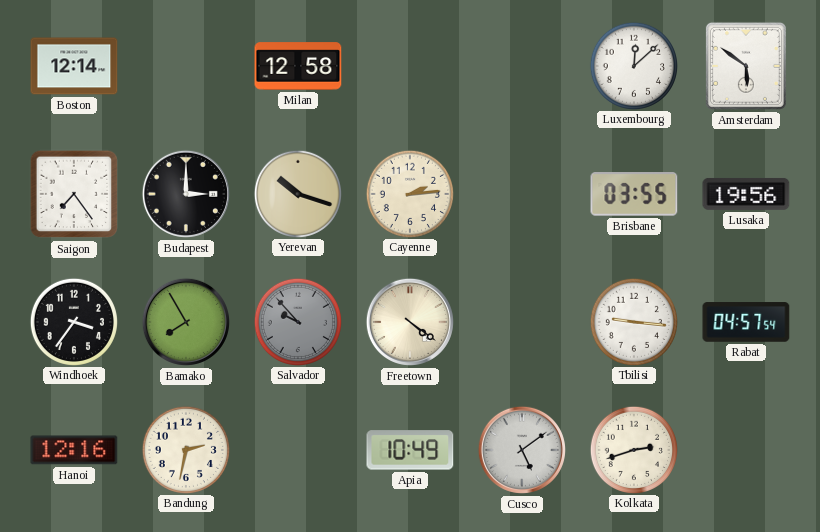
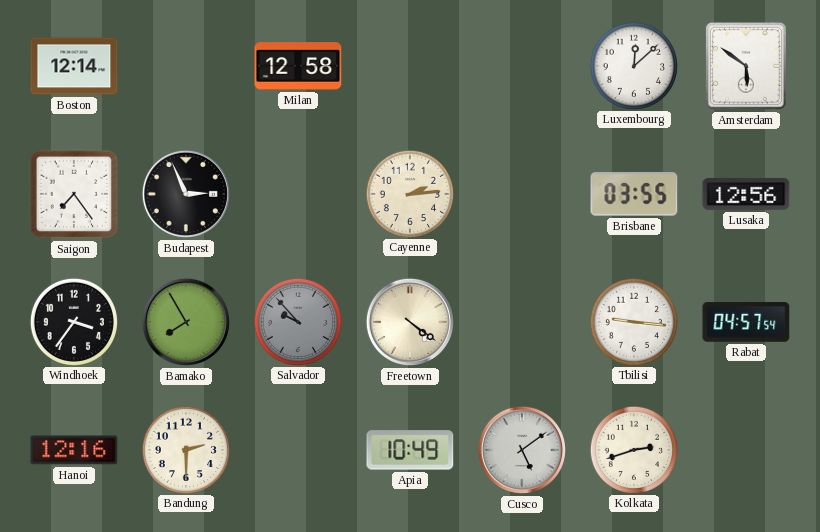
Budapest: 3:00 -> 2:56
Yerevan: 10:18 -> none
Lusaka: 19:56 -> 12:56
Bandung: 2:32 -> 2:30
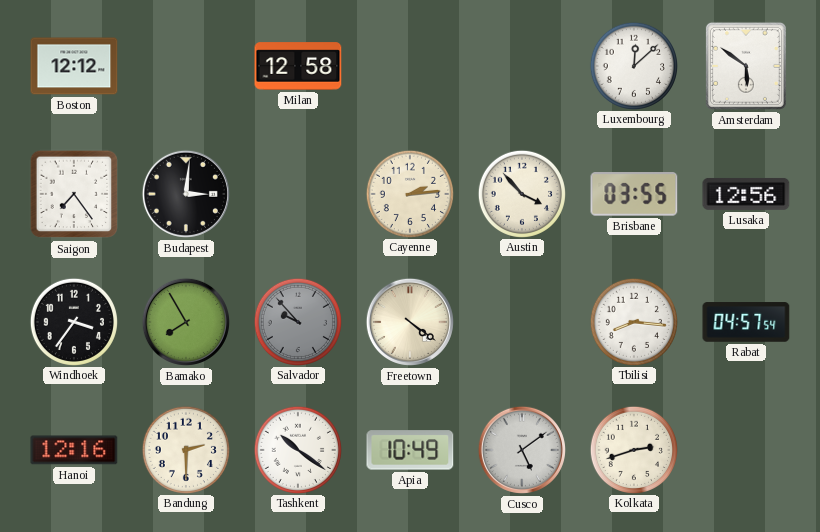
Boston: 12:14 -> 12:12
Budapest: 2:56 -> 3:01
Austin: none -> 3:53
Tbilisi: 9:16 -> 8:16
Tashkent: none -> 10:21
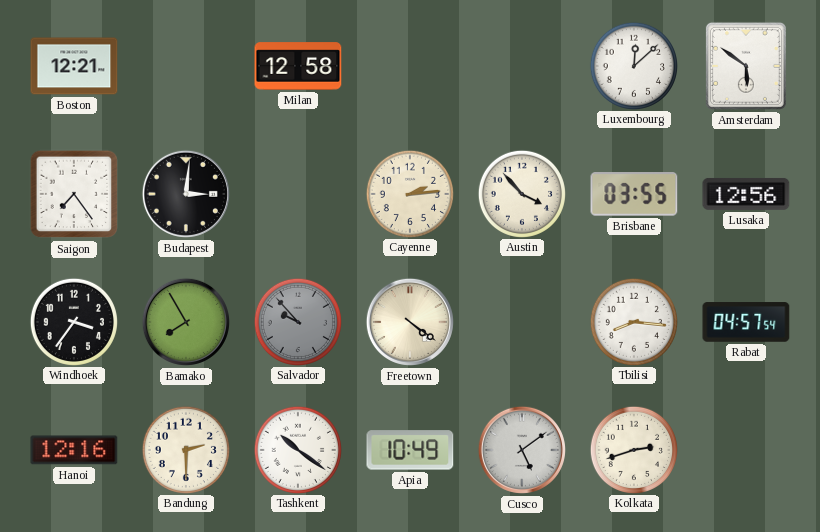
Boston: 12:12 -> 12:21
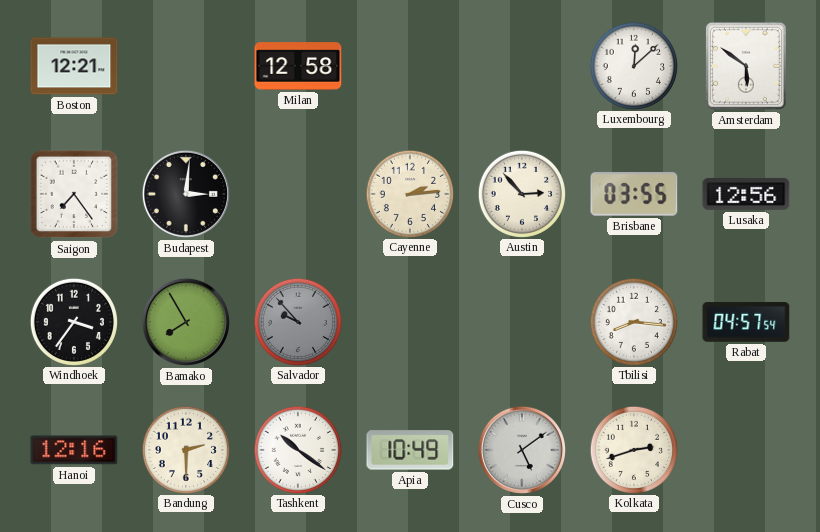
Austin: 3:53 -> 2:53
Freetown: 4:21 -> none
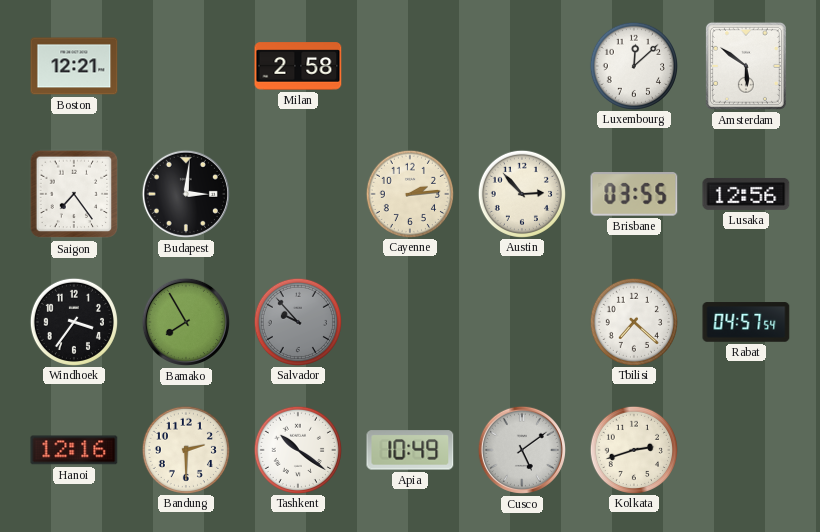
Milan: 12:58 -> 2:58
Tbilisi: 8:16 -> 7:22
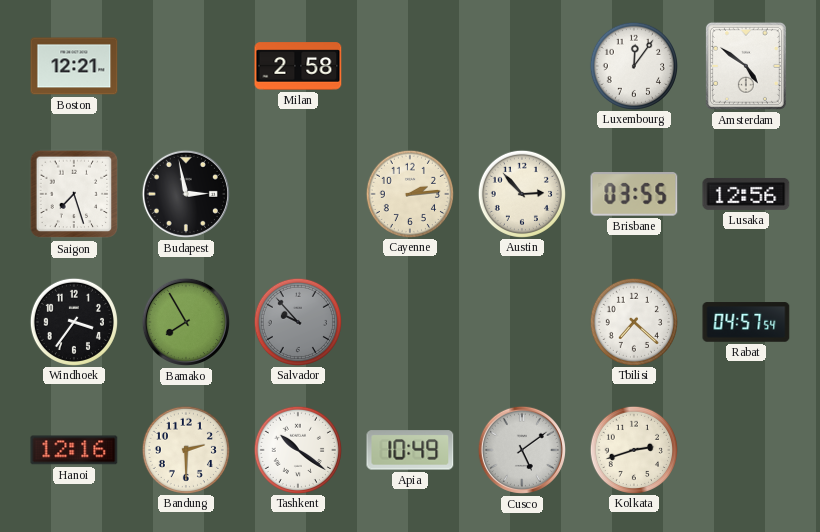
Luxembourg: 12:08 -> 12:06
Amsterdam: 5:51 -> 4:51
Saigon: 7:24 -> 7:27
Budapest: 3:01 -> 2:58
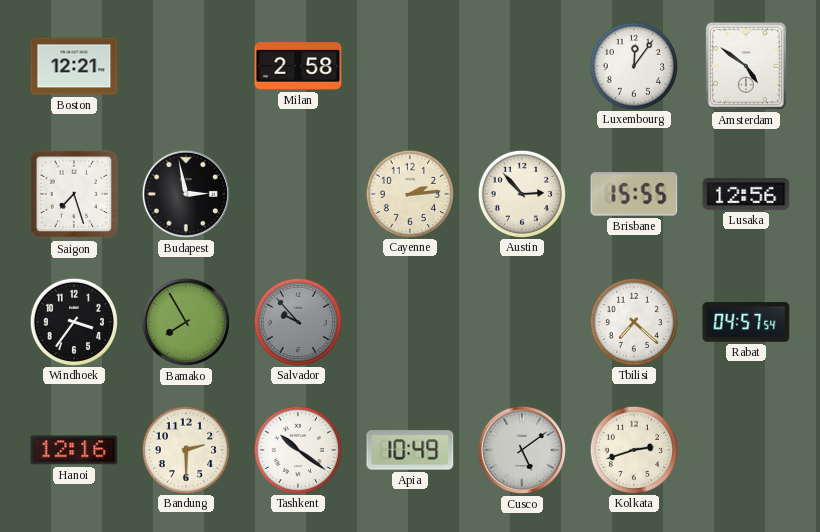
Brisbane: 03:55 -> 15:55
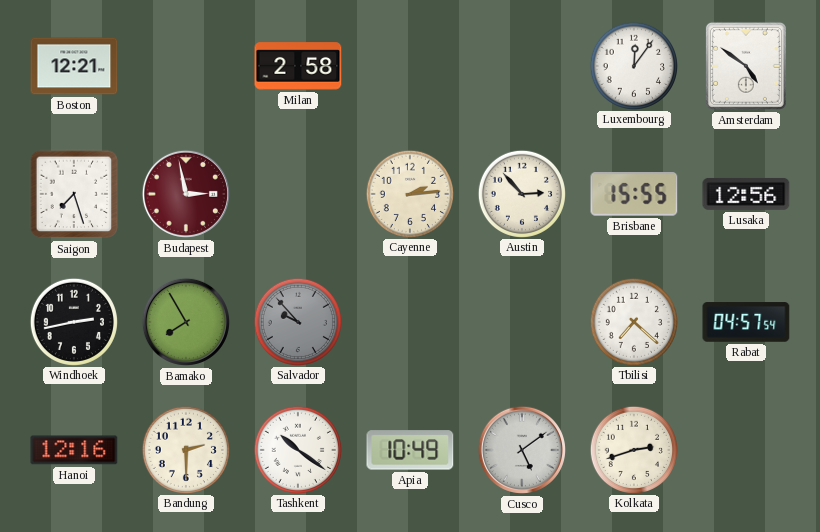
Budapest dial: black -> burgundy
Windhoek: 3:36 -> 2:43
